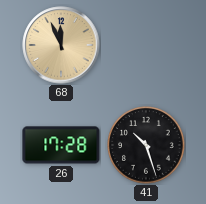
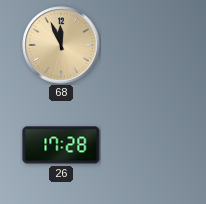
41: 10:27 -> none
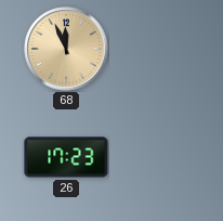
26: 17:28 -> 17:23
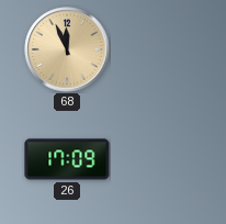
26: 17:23 -> 17:09
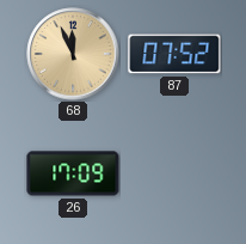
87: none -> 07:52
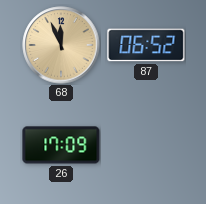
87: 07:52 -> 06:52
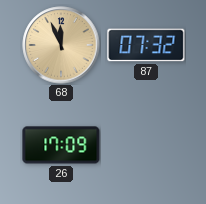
87: 06:52 -> 07:32
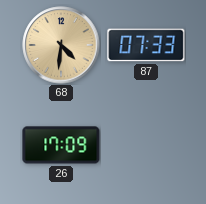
68: 11:56 -> 4:31
87: 07:32 -> 07:33
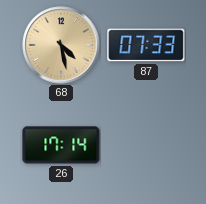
68: 4:31 -> 4:28
26: 17:09 -> 17:14
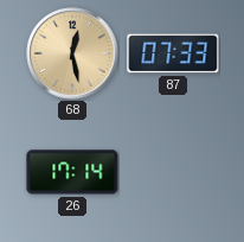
68: 4:28 -> 12:28
